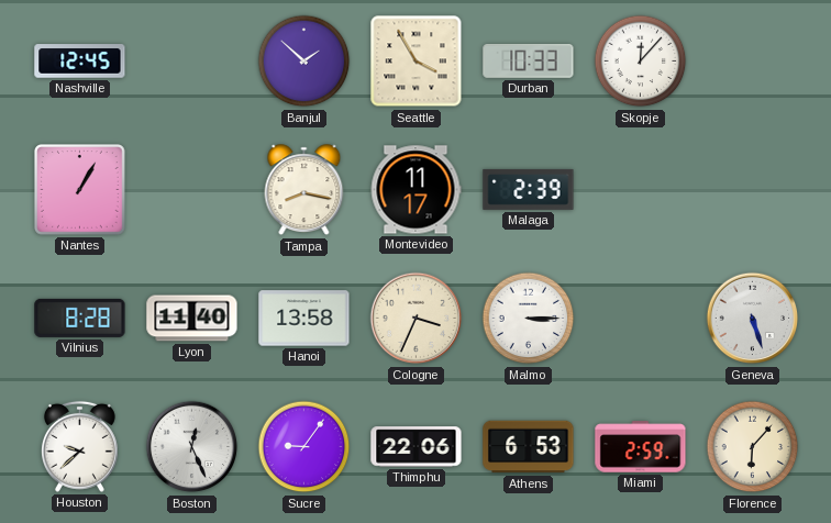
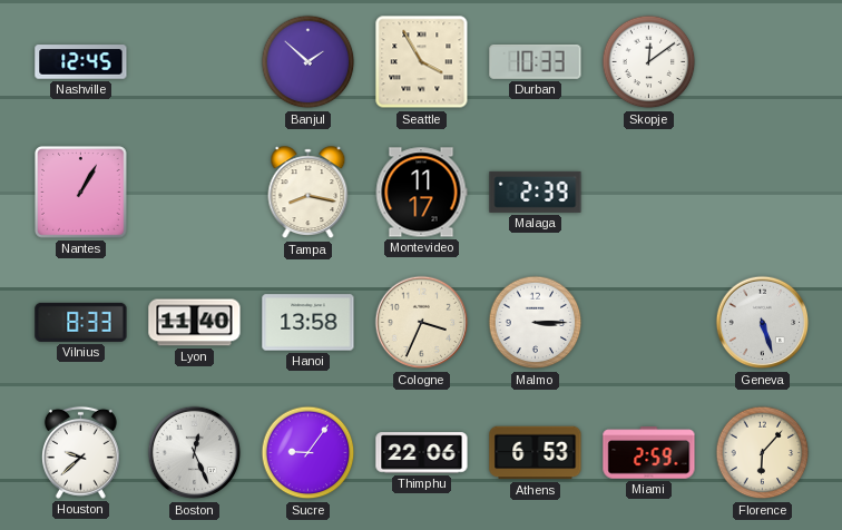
Skopje: 12:07 -> 12:09
Vilnius: 8:28 -> 8:33
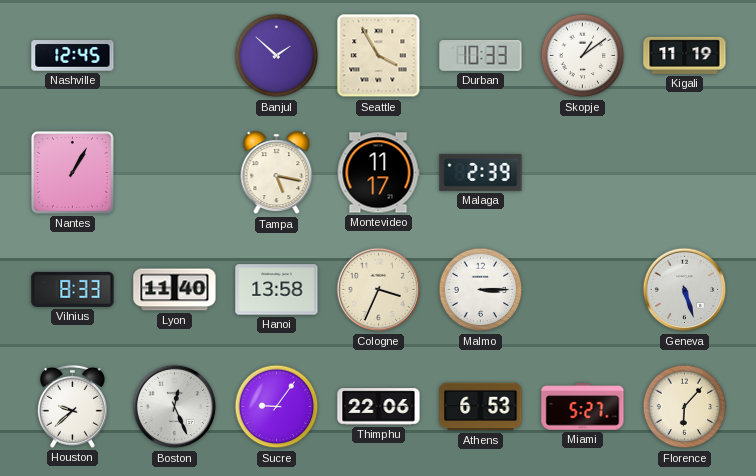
Skopje: 12:09 -> 1:09
Kigali: none -> 11:19
Tampa: 8:17 -> 5:17
Miami: 2:59 -> 5:27
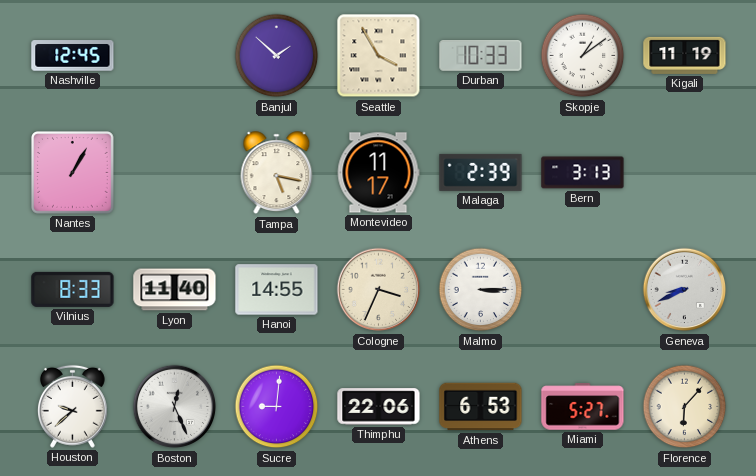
Bern: none -> 3:13
Hanoi: 13:58 -> 14:55
Geneva: 5:27 -> 8:41
Sucre: 9:06 -> 9:01
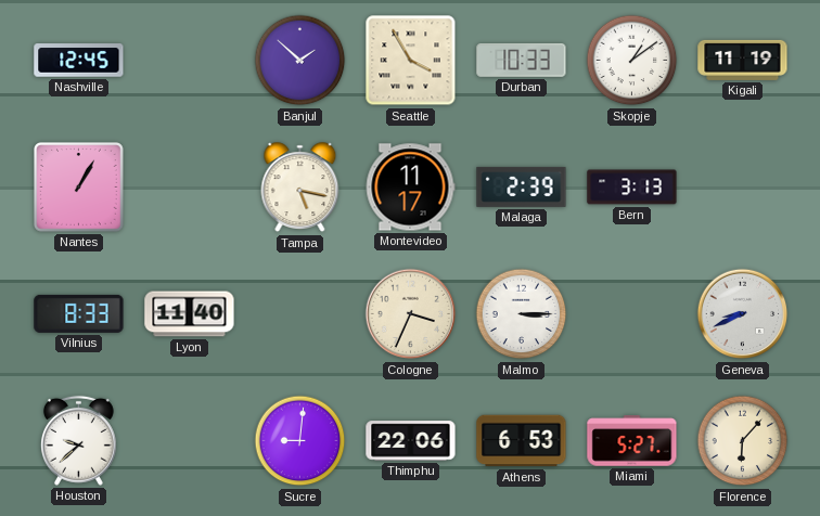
Hanoi: 14:55 -> none
Boston: 12:26 -> none
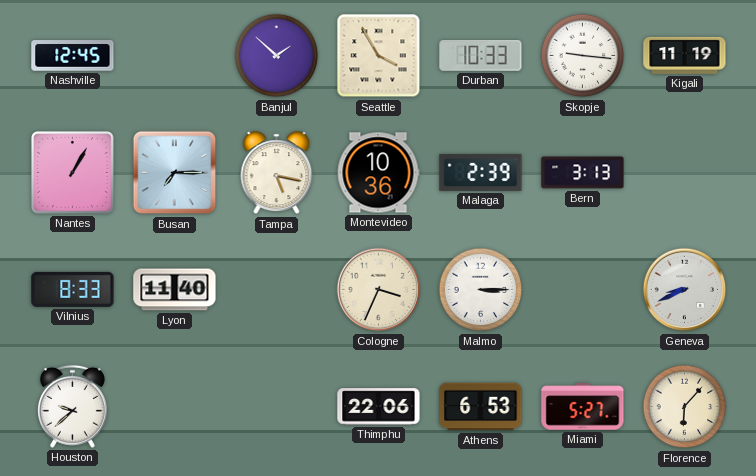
Skopje: 1:09 -> 9:16
Busan: none -> 7:15
Montevideo: 11:17 -> 10:36
Sucre: 9:01 -> none
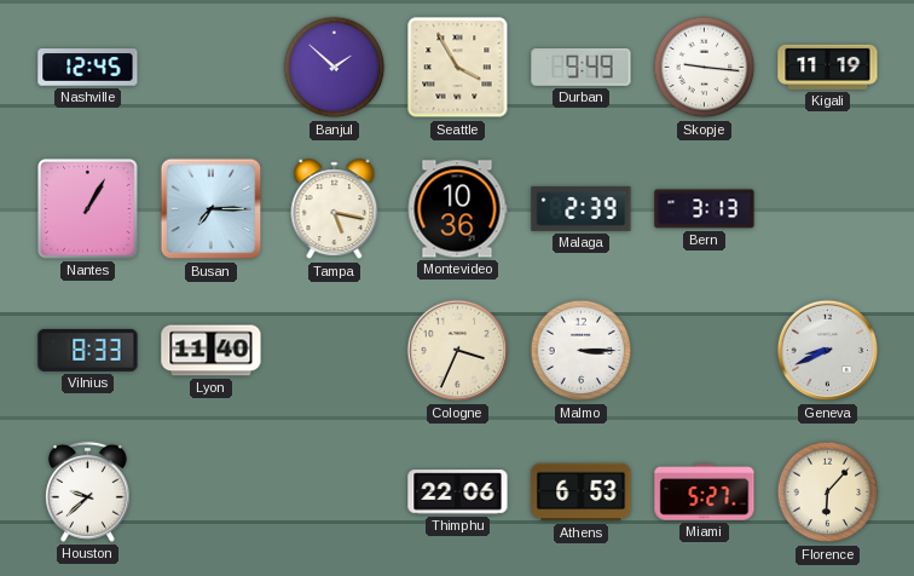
Durban: 10:33 -> 9:49
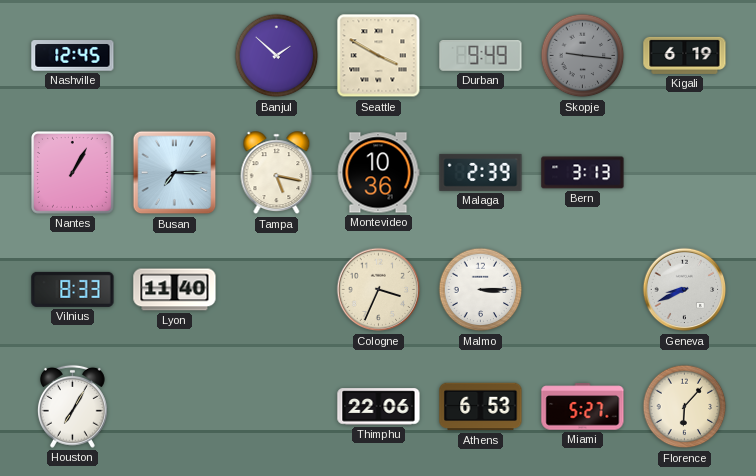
Seattle: 3:55 -> 3:50
Skopje dial: white -> grey
Kigali: 11:19 -> 6:19
Houston: 9:38 -> 7:05
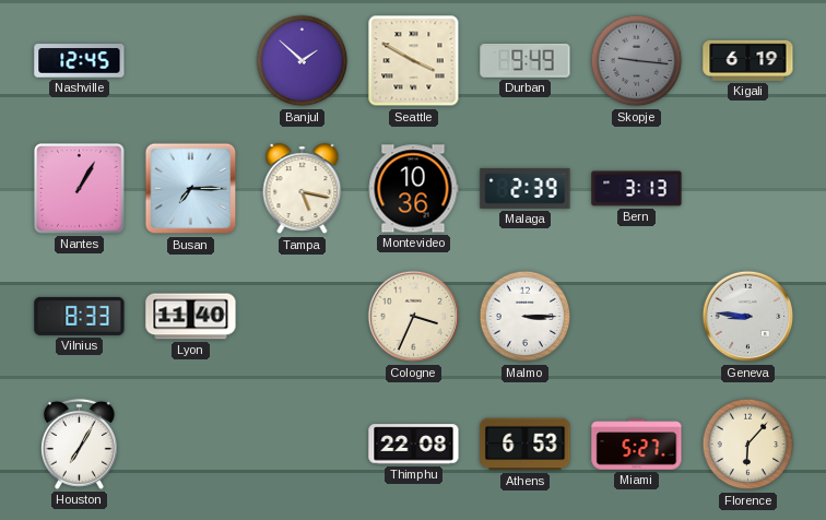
Geneva: 8:41 -> 8:46
Thimphu: 22:06 -> 22:08
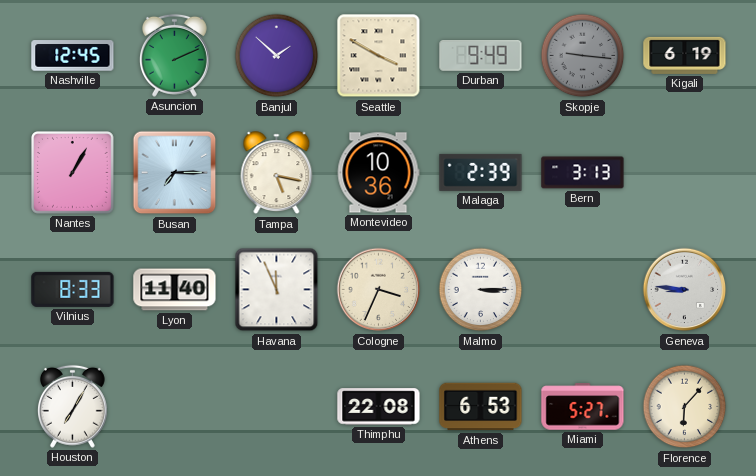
Asuncion: none -> 2:11
Havana: none -> 11:56
